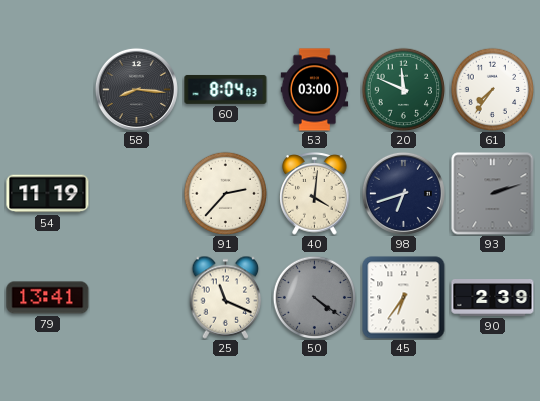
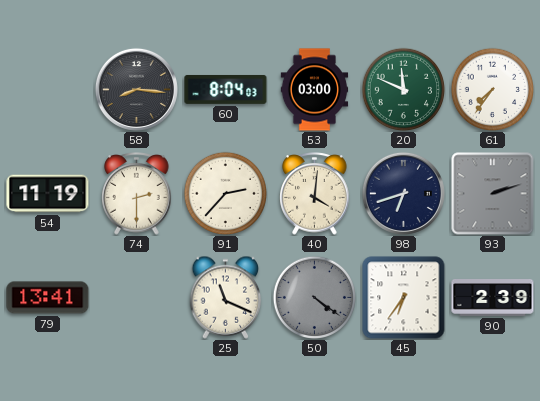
74: none -> 2:30
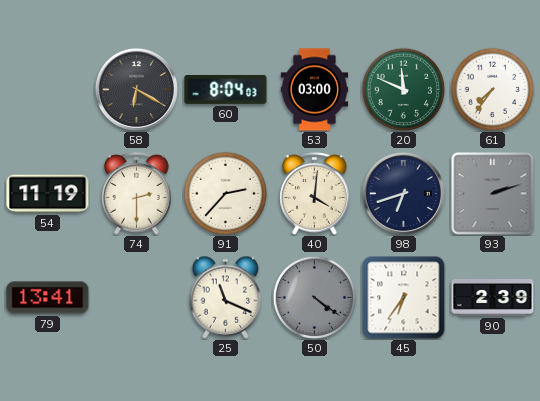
58: 8:16 -> 6:20
